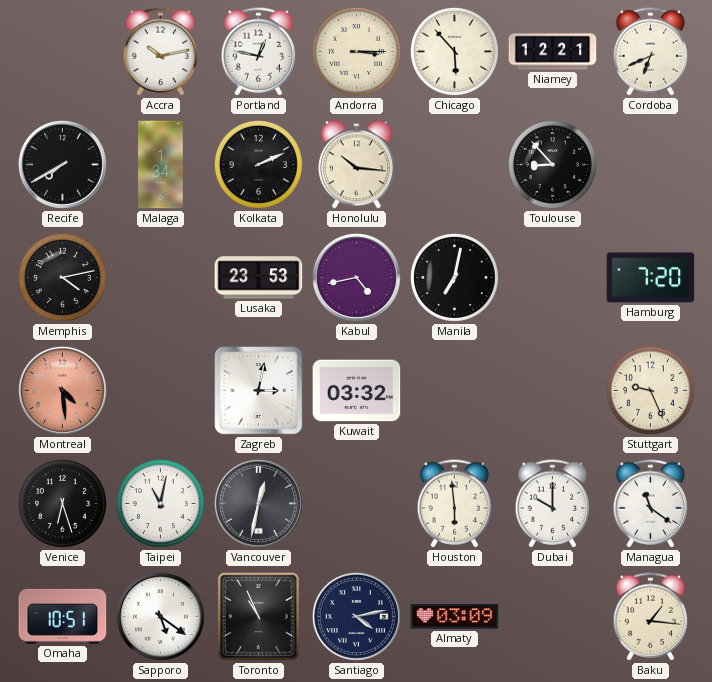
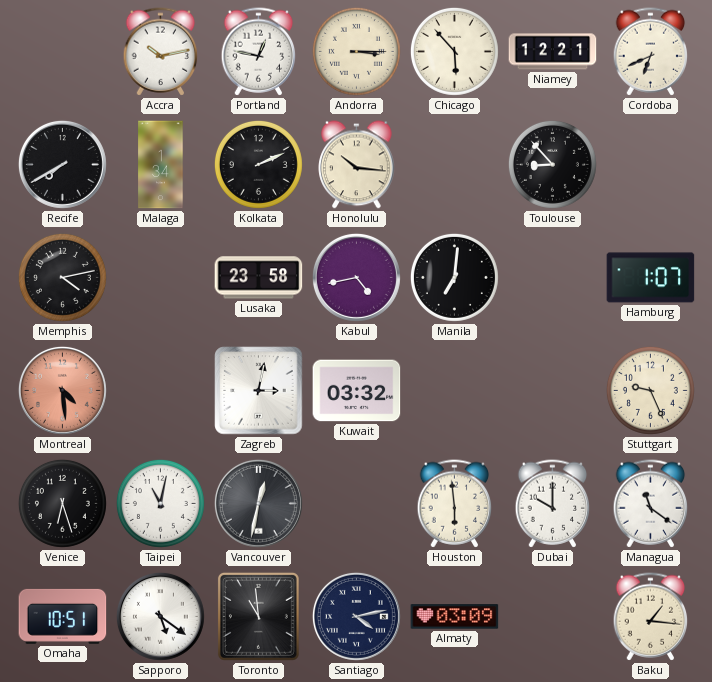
Lusaka: 23:53 -> 23:58
Manila: 7:02 -> 7:01
Hamburg: 7:20 -> 1:07
Toronto: 10:56 -> 10:59
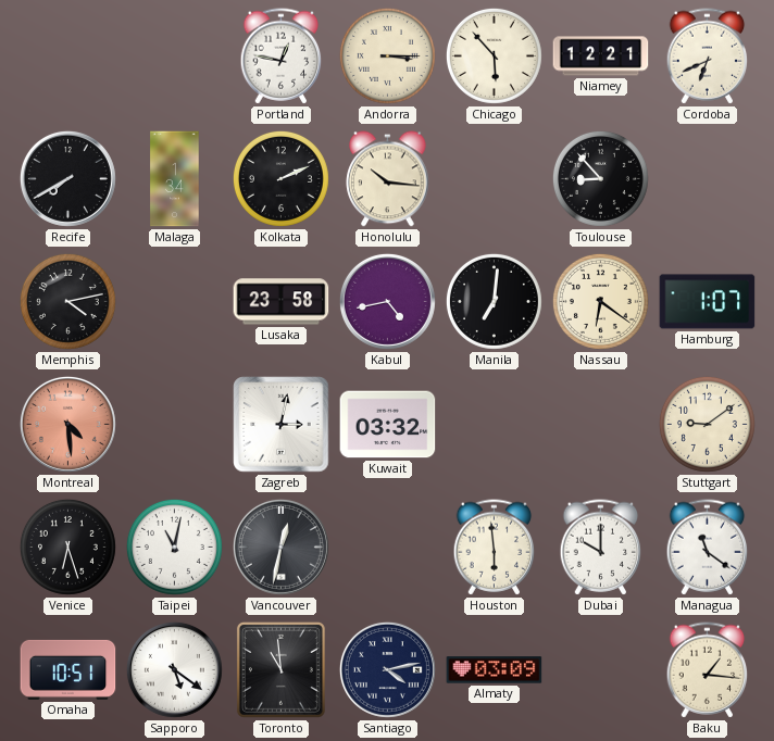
Accra: 10:13 -> none
Nassau: none -> 6:21
Stuttgart: 9:26 -> 9:09
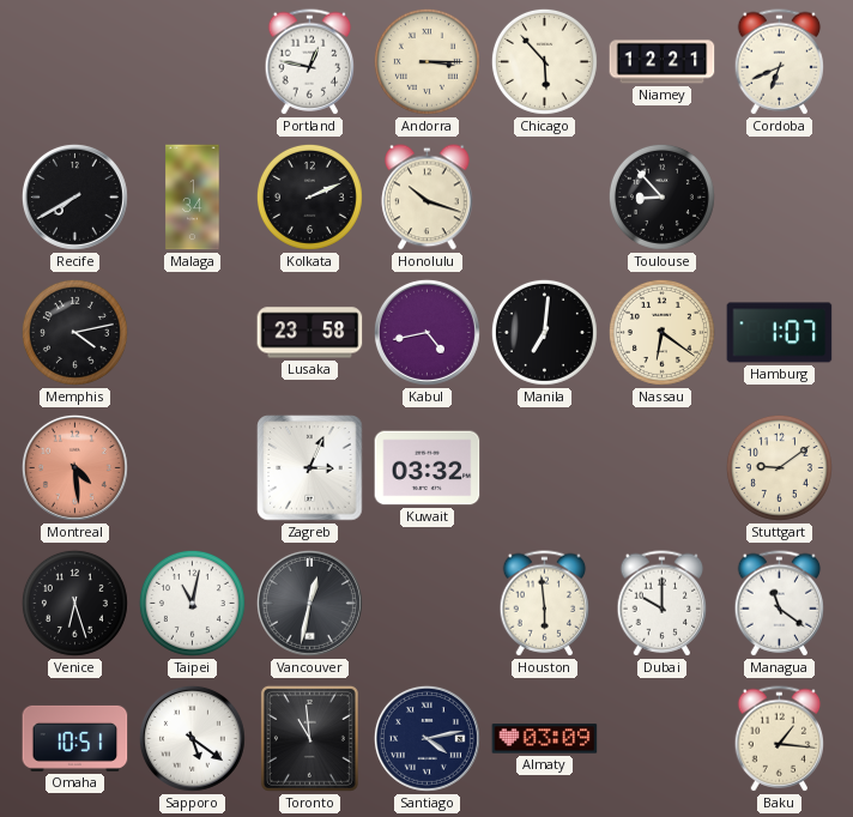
Honolulu: 10:16 -> 10:18
Zagreb: 3:02 -> 3:04
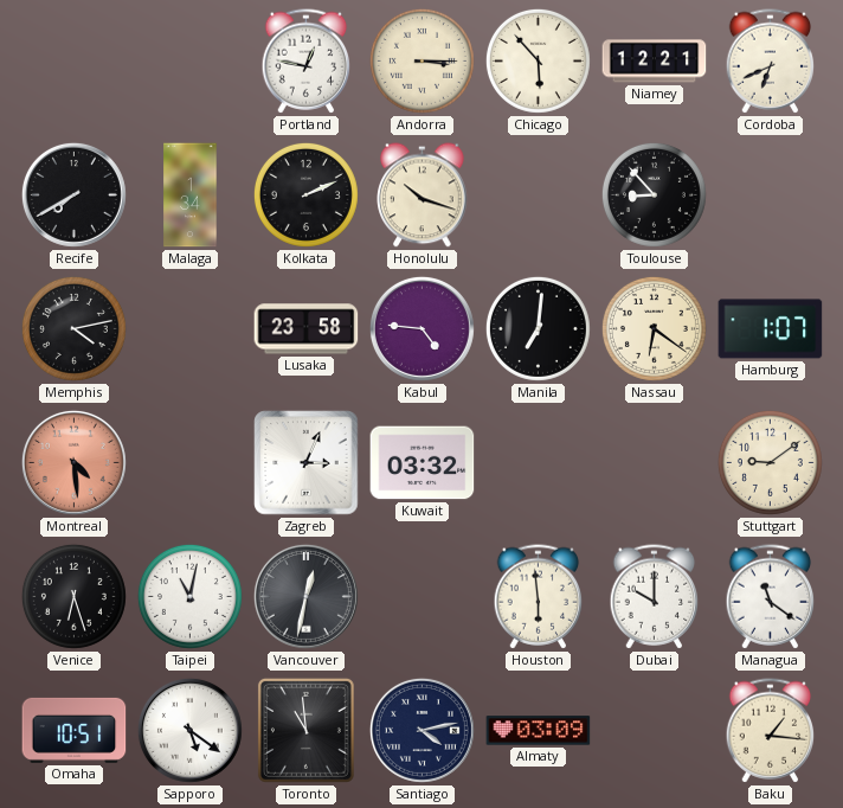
Kabul: 4:43 -> 4:46
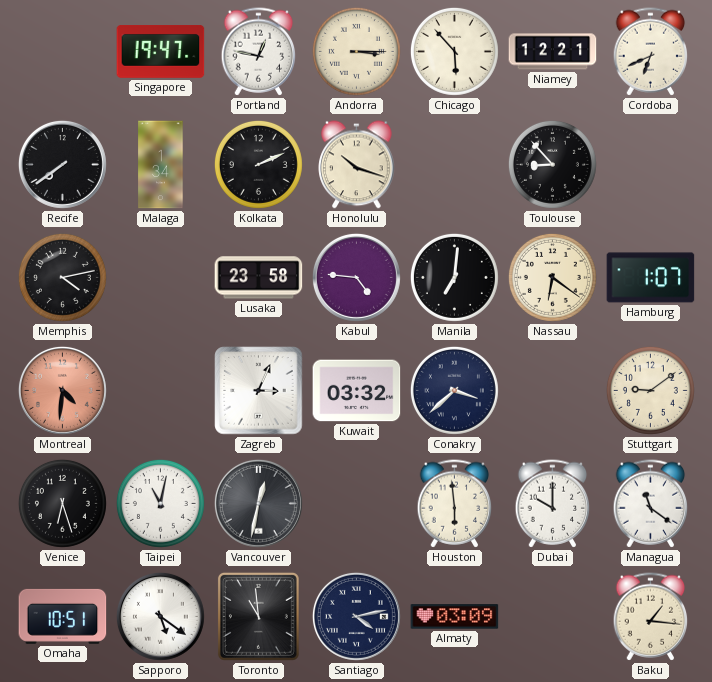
Singapore: none -> 19:47
Recife: 7:40 -> 7:39
Montreal: 4:29 -> 4:31
Conakry: none -> 3:38
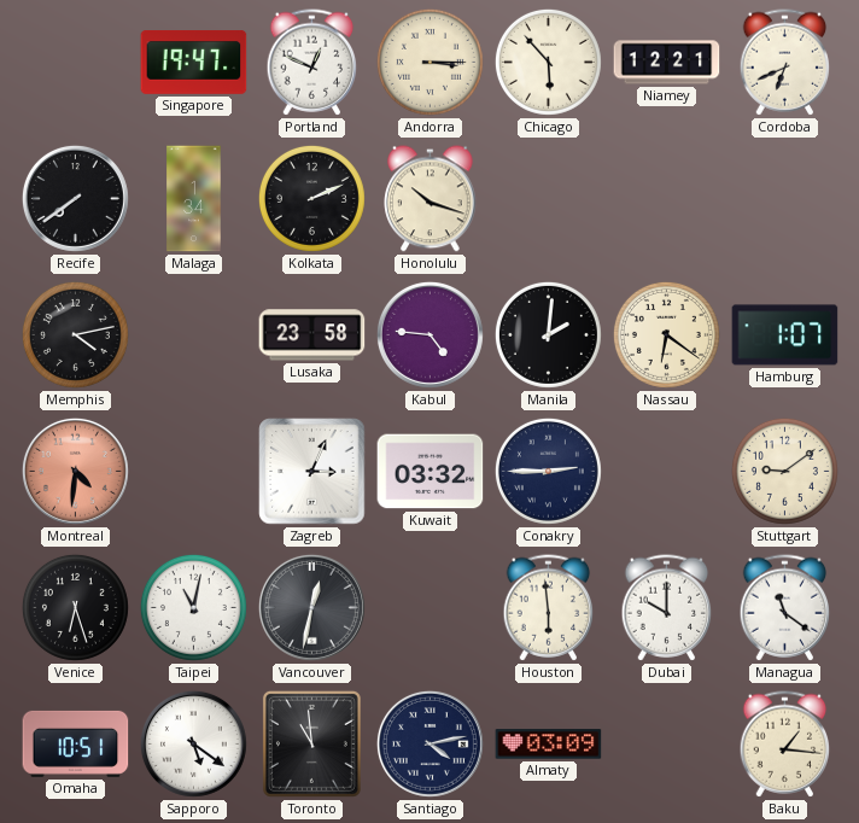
Portland: 12:47 -> 12:49
Toulouse: 8:53 -> none
Manila: 7:01 -> 2:01
Conakry: 3:38 -> 2:45
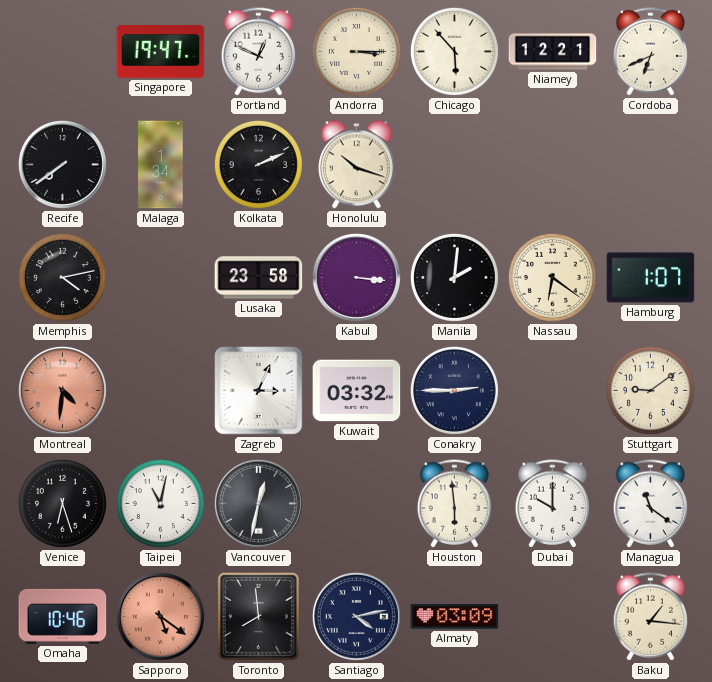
Kabul: 4:46 -> 3:16
Omaha: 10:51 -> 10:46
Sapporo dial: white -> salmon
Toronto: 10:59 -> 7:59
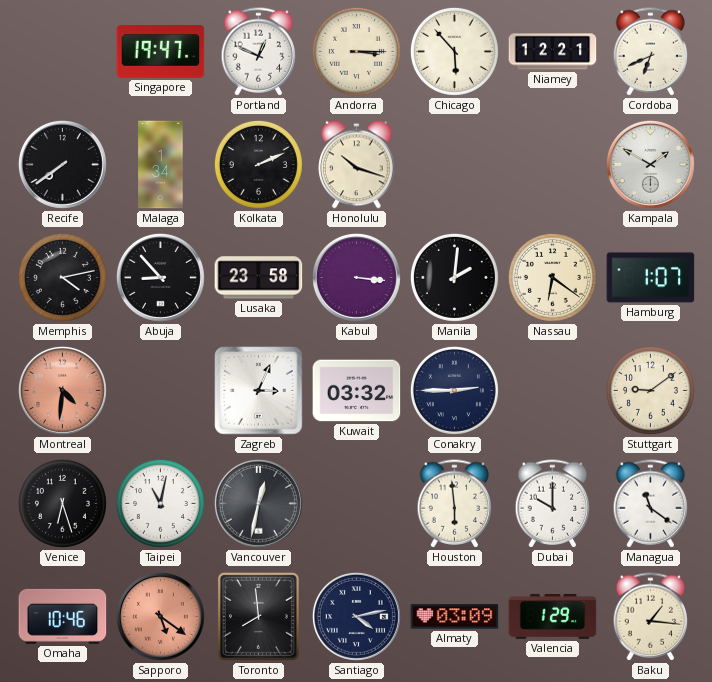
Kampala: none -> 1:50
Abuja: none -> 8:53
Valencia: none -> 1:29
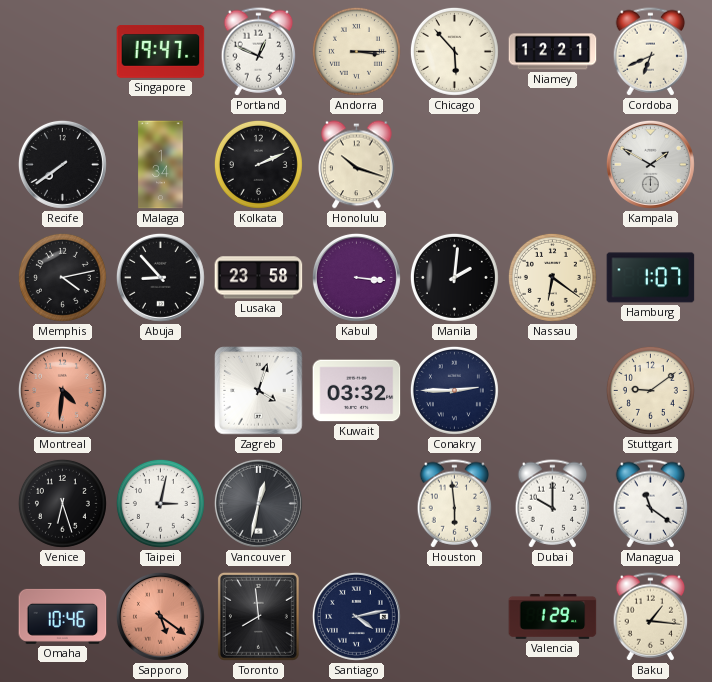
Zagreb: 3:04 -> 4:03
Taipei: 11:02 -> 3:02
Almaty: 03:09 -> none
